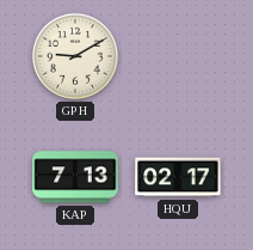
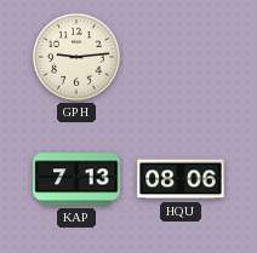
GPH: 9:10 -> 9:14
HQU: 02:17 -> 08:06
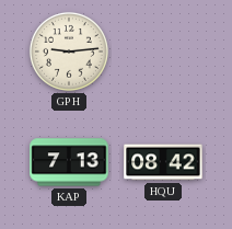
HQU: 08:06 -> 08:42
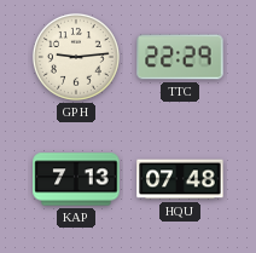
TTC: none -> 22:29
HQU: 08:42 -> 07:48
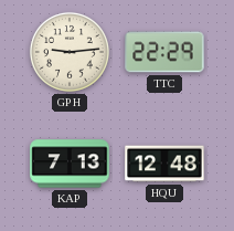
HQU: 07:48 -> 12:48
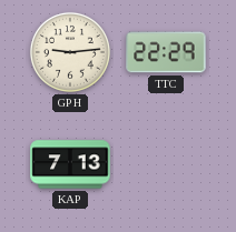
HQU: 12:48 -> none
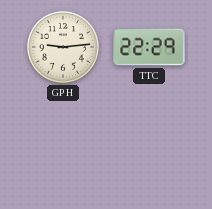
KAP: 7:13 -> none
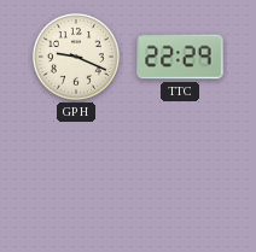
GPH: 9:14 -> 9:19
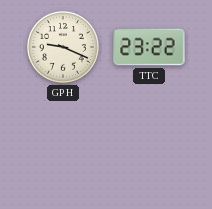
TTC: 22:29 -> 23:22
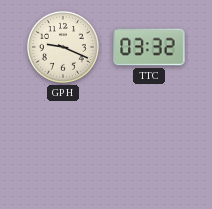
TTC: 23:22 -> 03:32
